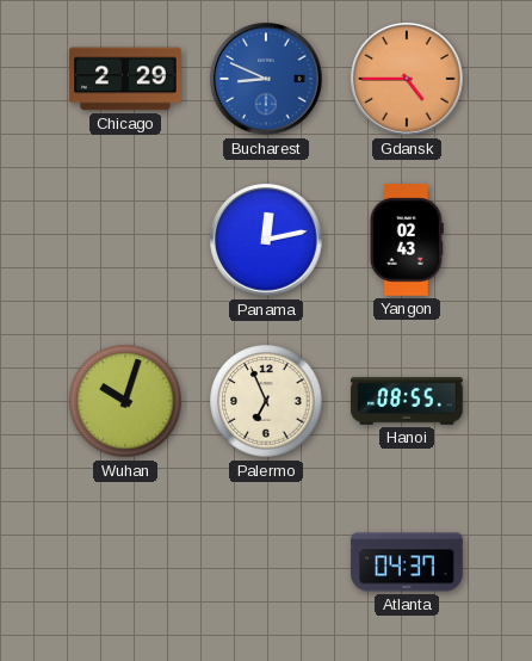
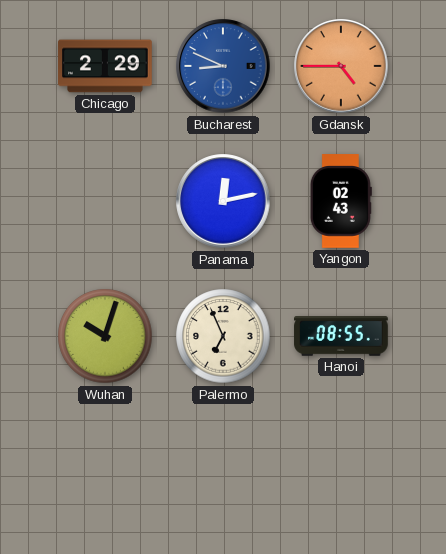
Atlanta: 04:37 -> none
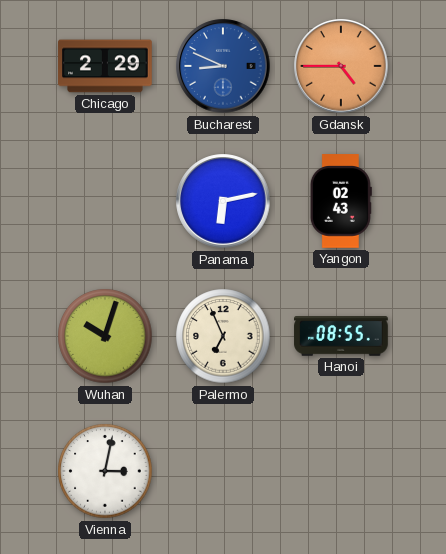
Panama: 12:13 -> 6:13
Vienna: none -> 3:02
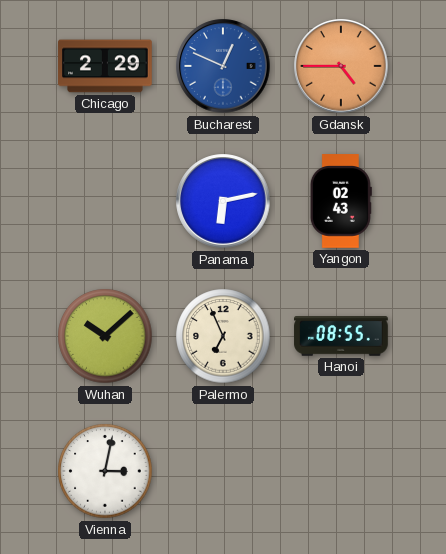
Bucharest: 8:49 -> 12:49
Wuhan: 10:03 -> 10:08
